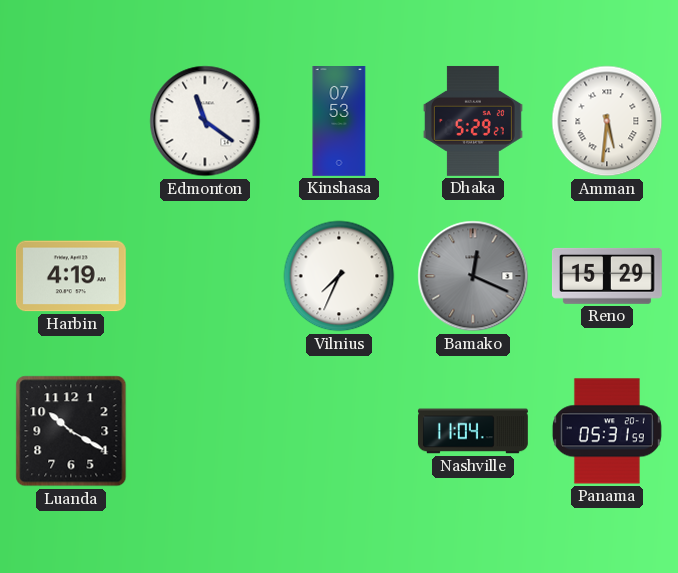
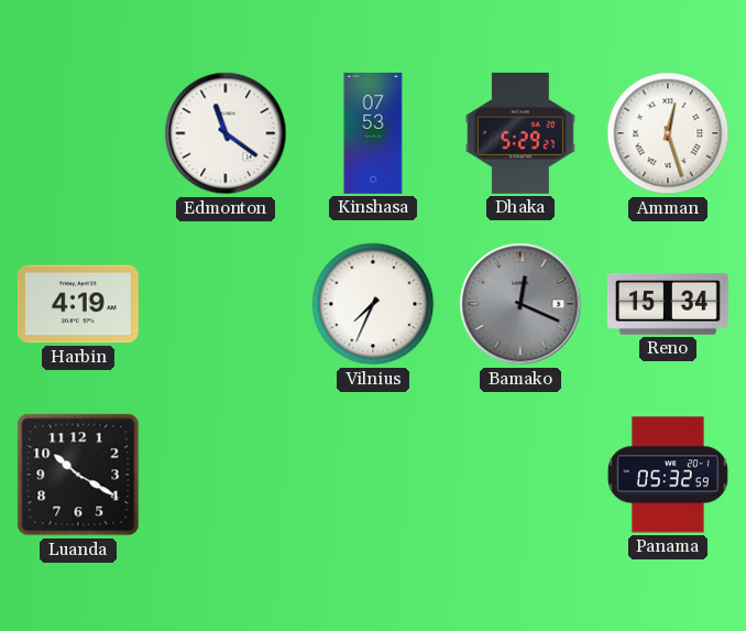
Amman: 5:31 -> 12:27
Reno: 15:29 -> 15:34
Nashville: 11:04 -> none
Panama: 05:31 -> 05:32
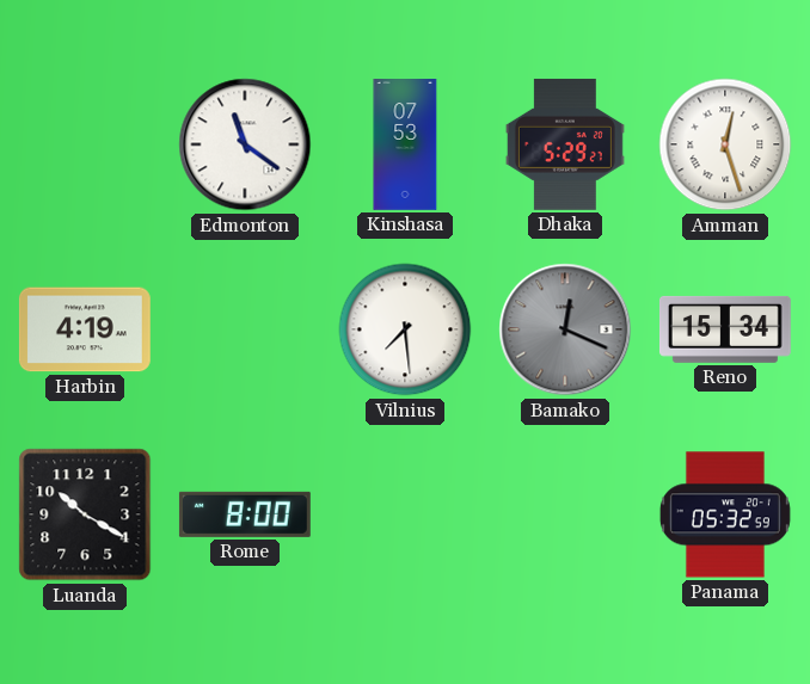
Vilnius: 7:34 -> 7:29
Rome: none -> 8:00
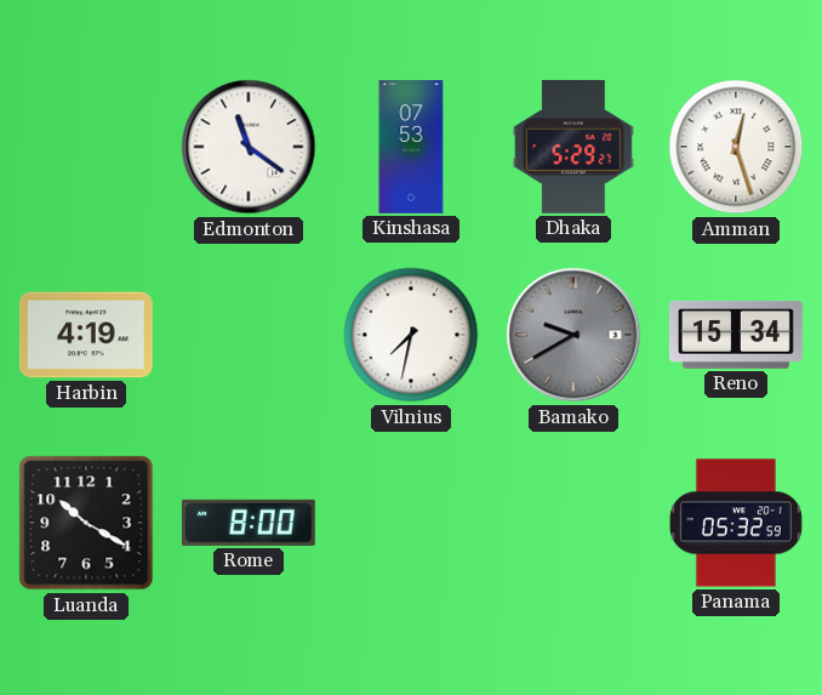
Vilnius: 7:29 -> 7:32
Bamako: 12:19 -> 9:40
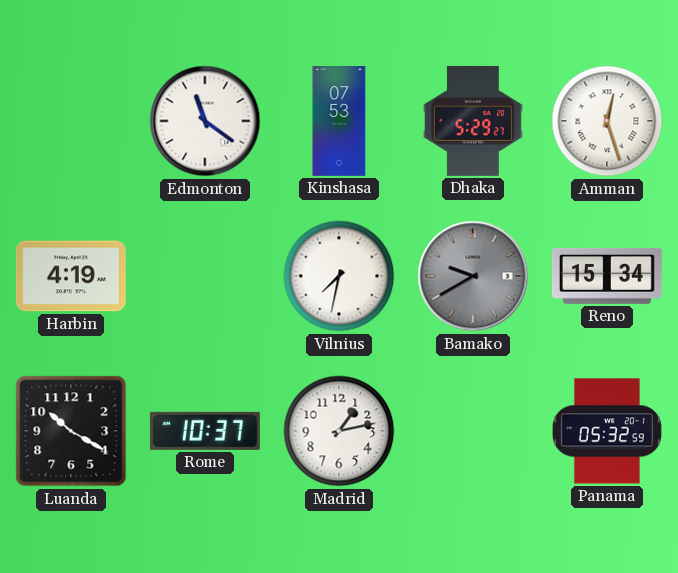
Rome: 8:00 -> 10:37
Madrid: none -> 1:13
